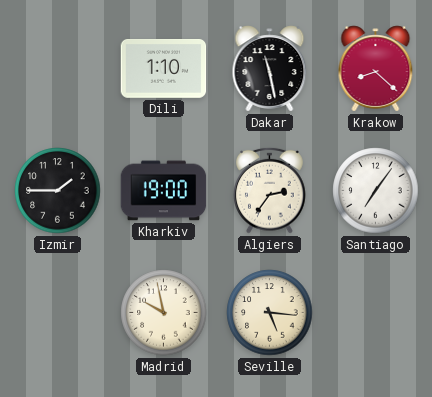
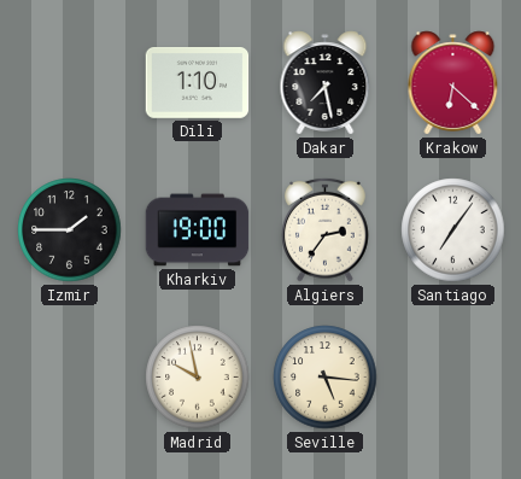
Dakar: 11:28 -> 7:28
Krakow: 8:22 -> 6:22
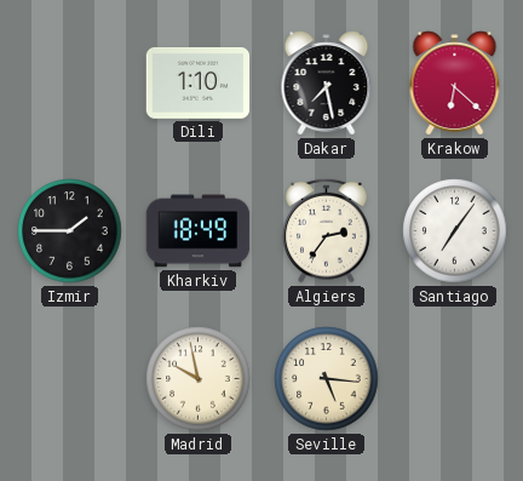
Kharkiv: 19:00 -> 18:49
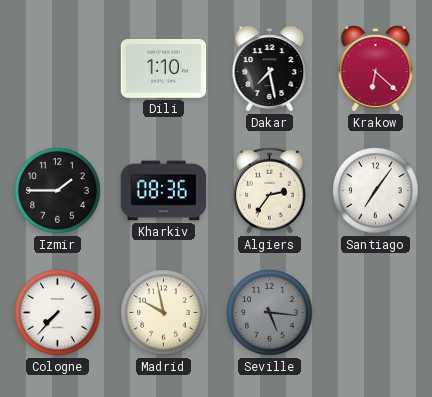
Kharkiv: 18:49 -> 08:36
Cologne: none -> 7:37
Seville dial: cream -> grey
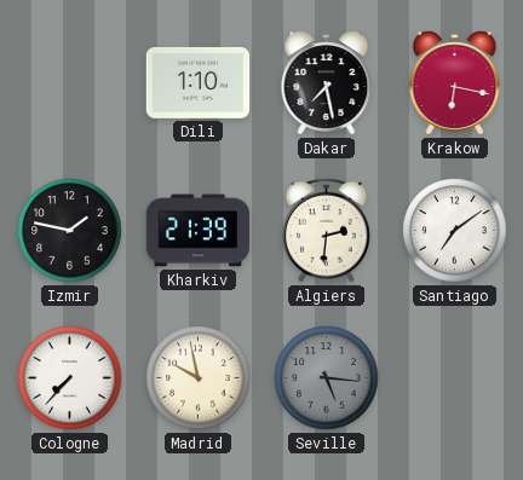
Krakow: 6:22 -> 6:17
Izmir: 1:45 -> 1:47
Kharkiv: 08:36 -> 21:39
Algiers: 2:36 -> 2:31
Santiago: 7:06 -> 7:09
